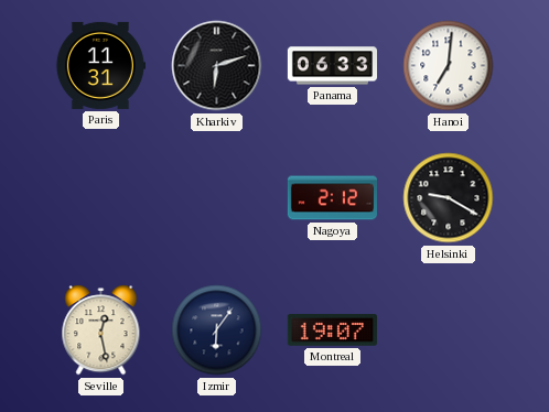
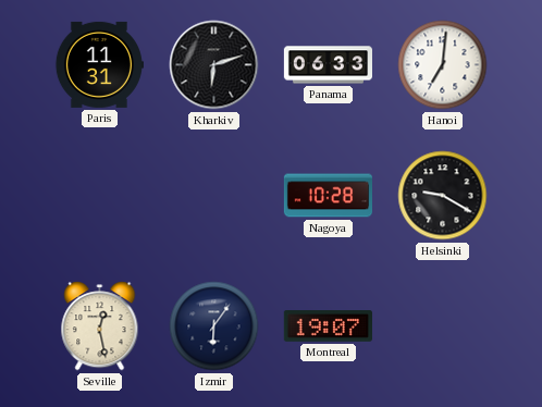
Nagoya: 2:12 -> 10:28
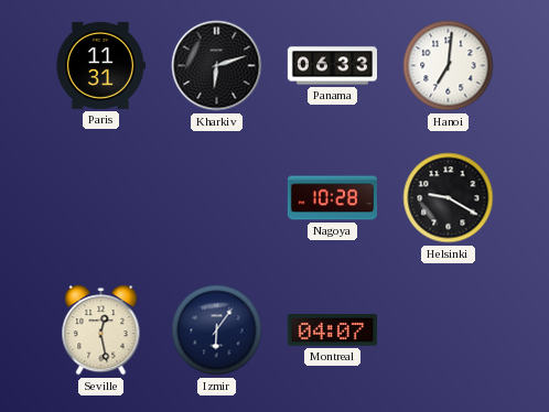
Montreal: 19:07 -> 04:07
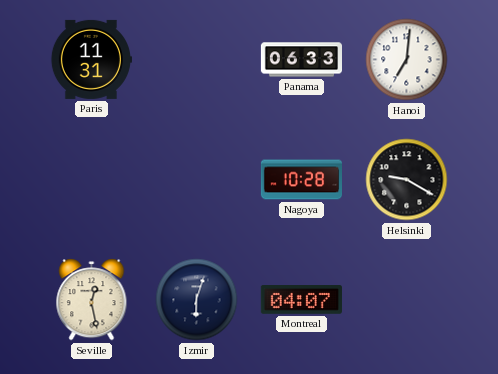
Kharkiv: 6:12 -> none
Izmir: 6:06 -> 6:03
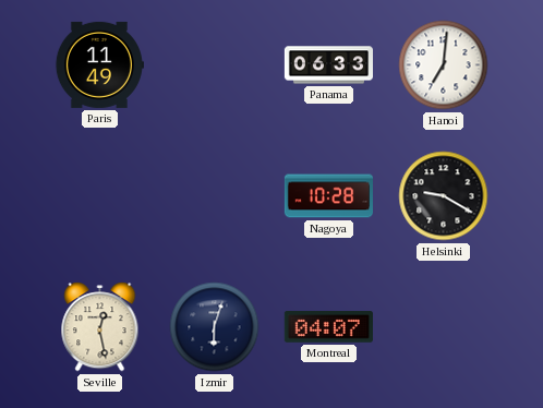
Paris: 11:31 -> 11:49
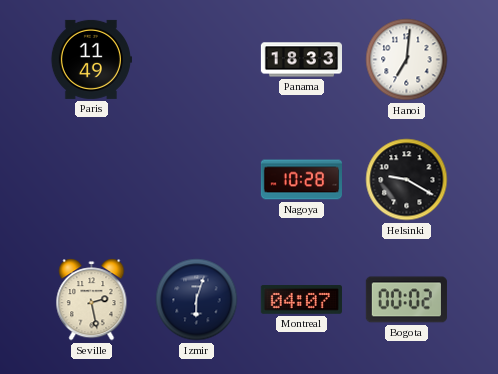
Panama: 06:33 -> 18:33
Seville: 12:28 -> 2:28
Bogota: none -> 00:02
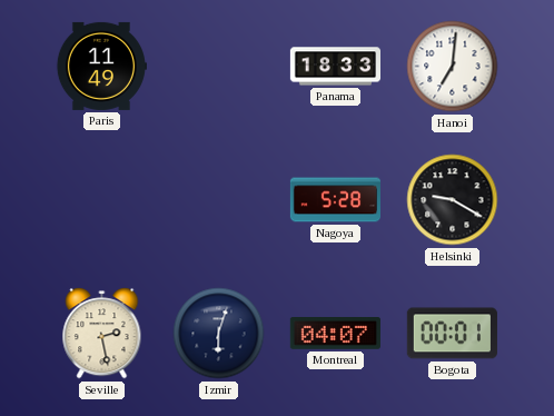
Nagoya: 10:28 -> 5:28
Bogota: 00:02 -> 00:01
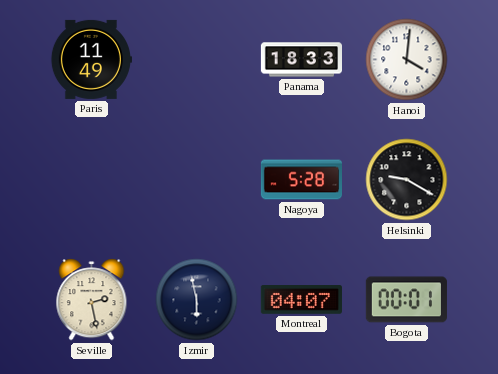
Hanoi: 7:01 -> 4:01
Izmir: 6:03 -> 5:58
